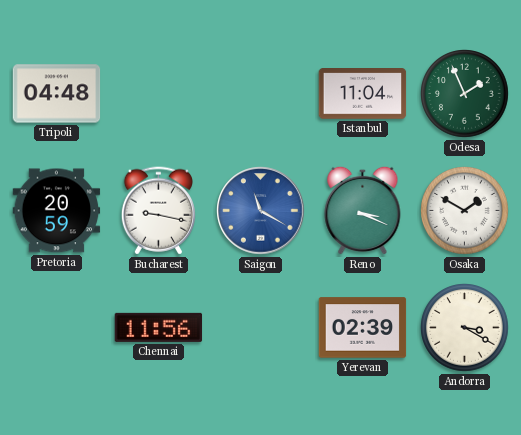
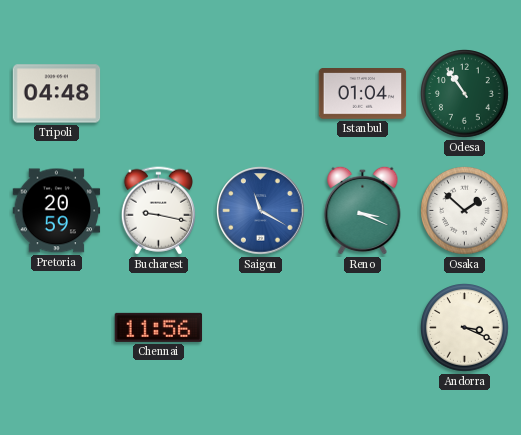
Istanbul: 11:04 -> 01:04
Odesa: 1:56 -> 10:54
Osaka: 1:50 -> 1:52
Yerevan: 02:39 -> none
Andorra: 3:20 -> 3:19
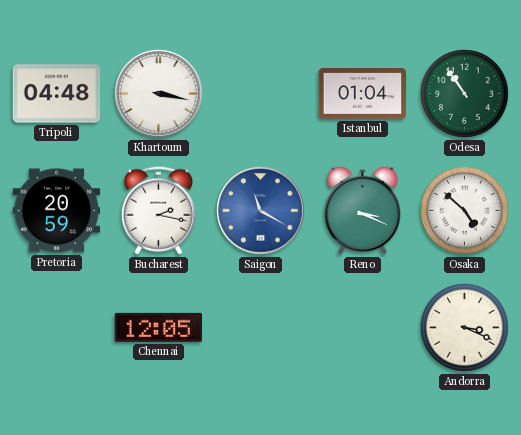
Khartoum: none -> 3:17
Bucharest: 9:17 -> 2:17
Osaka: 1:52 -> 4:52
Chennai: 11:56 -> 12:05
